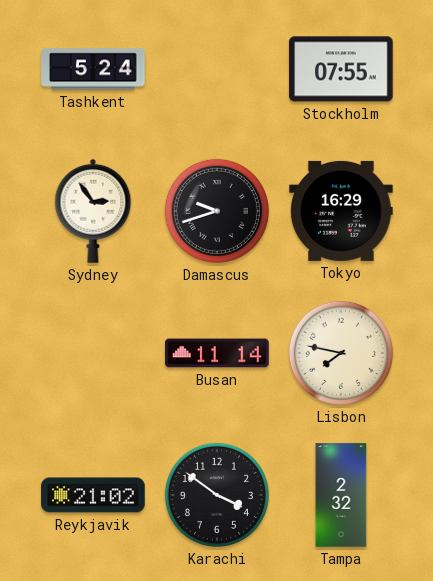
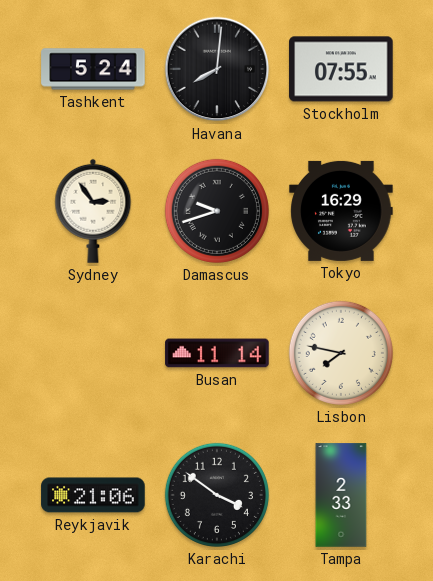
Havana: none -> 8:01
Reykjavik: 21:02 -> 21:06
Tampa: 2:32 -> 2:33
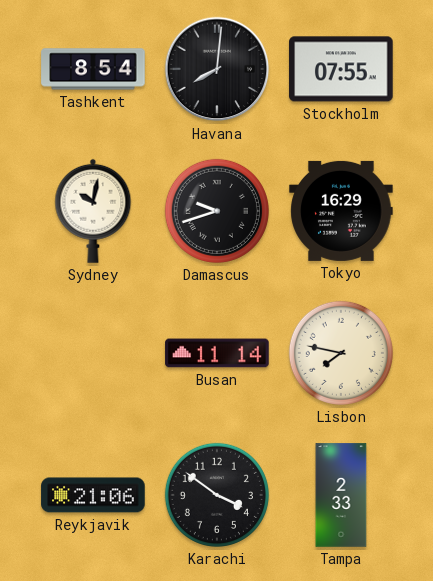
Tashkent: 5:24 -> 8:54
Sydney: 2:54 -> 10:02
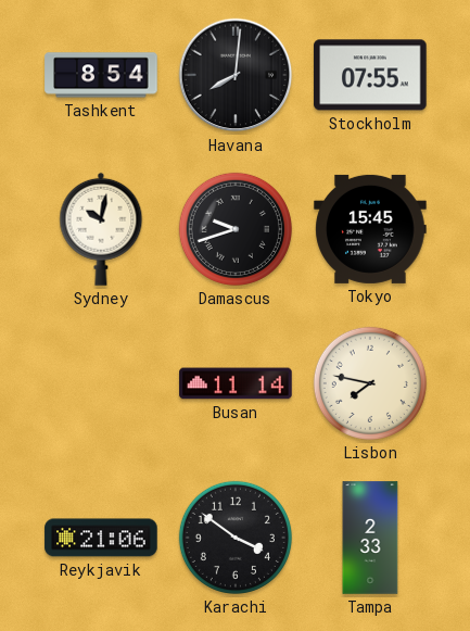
Tokyo: 16:29 -> 15:45
